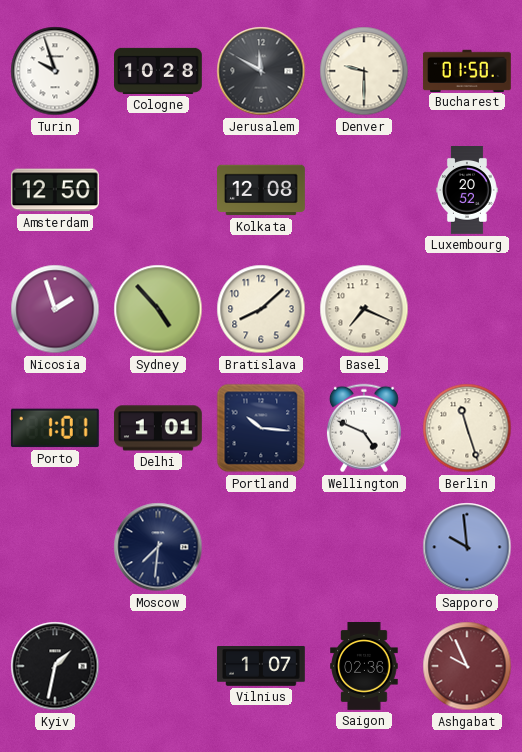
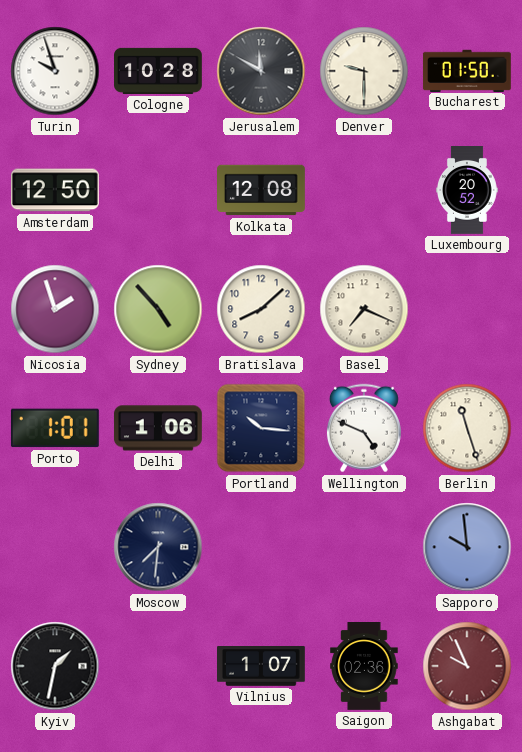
Delhi: 1:01 -> 1:06
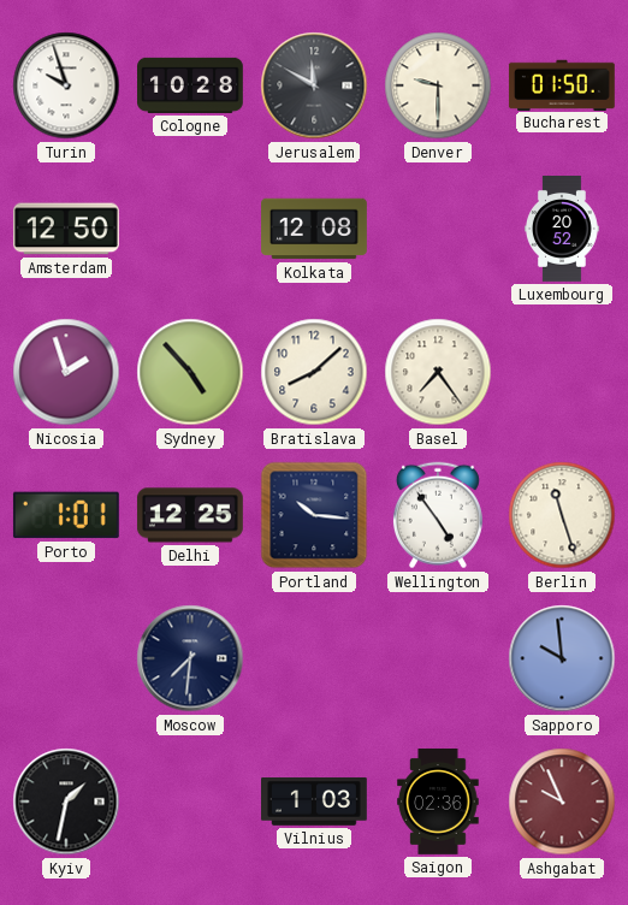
Basel: 7:19 -> 7:24
Delhi: 1:06 -> 12:25
Wellington: 4:49 -> 4:54
Vilnius: 1:07 -> 1:03
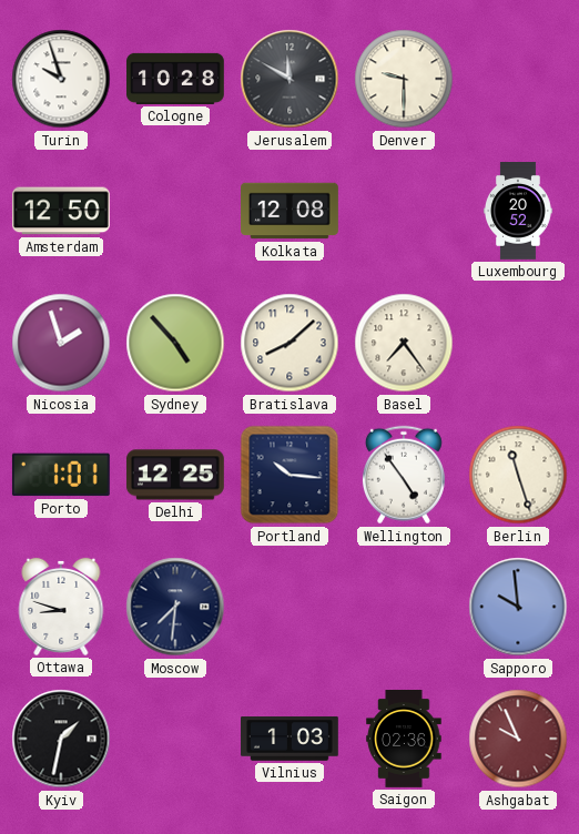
Bucharest: 01:50 -> none
Ottawa: none -> 8:48
